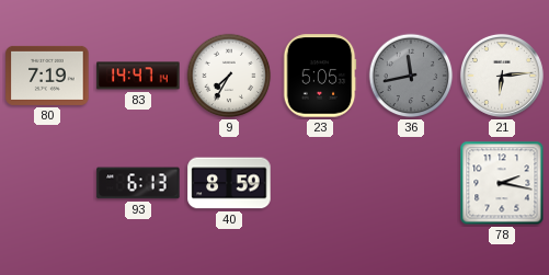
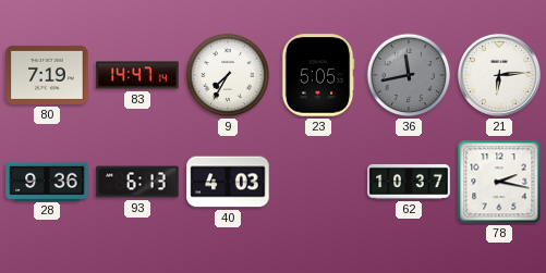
28: none -> 9:36
40: 8:59 -> 4:03
62: none -> 10:37
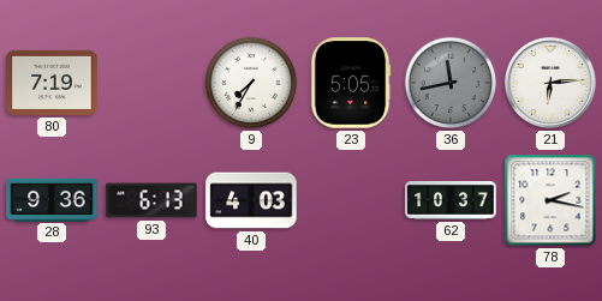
83: 14:47 -> none
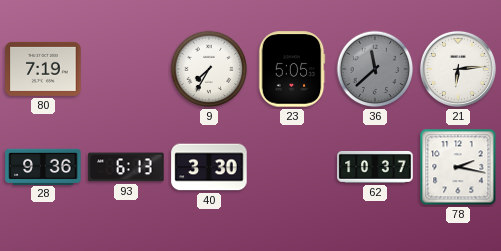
36: 11:43 -> 11:38
40: 4:03 -> 3:30
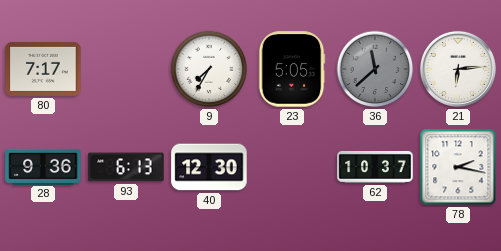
80: 7:19 -> 7:17
40: 3:30 -> 12:30
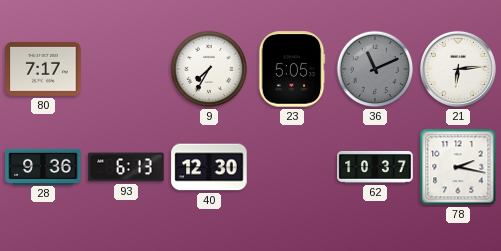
36: 11:38 -> 11:11
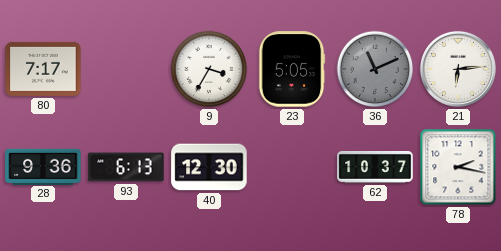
9: 7:35 -> 3:35
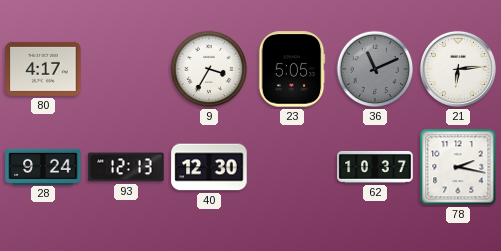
80: 7:17 -> 4:17
28: 9:36 -> 9:24
93: 6:13 -> 12:13
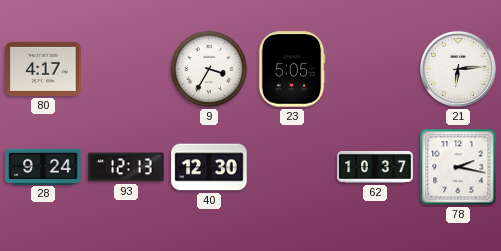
36: 11:11 -> none
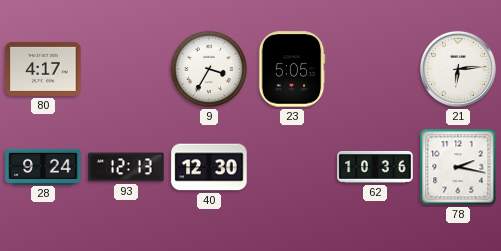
62: 10:37 -> 10:36
